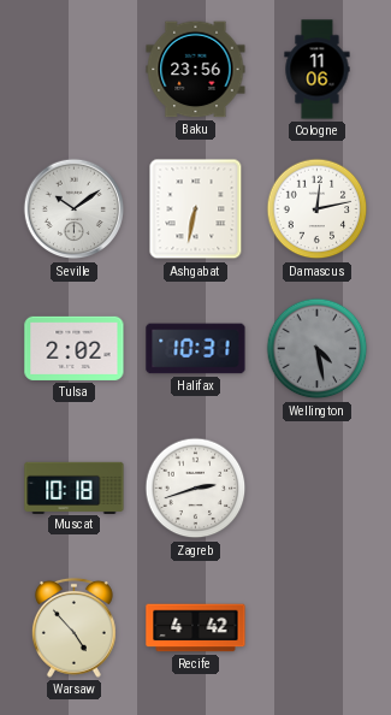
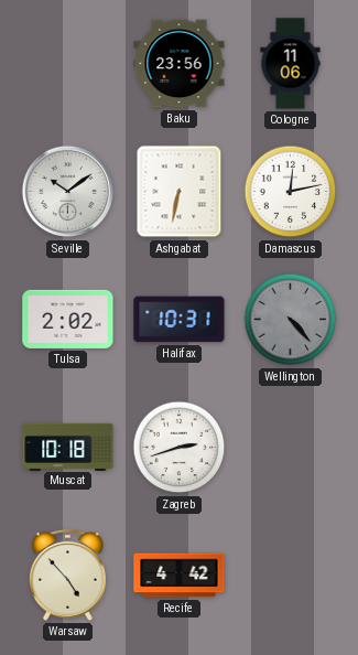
Wellington: 4:28 -> 4:23
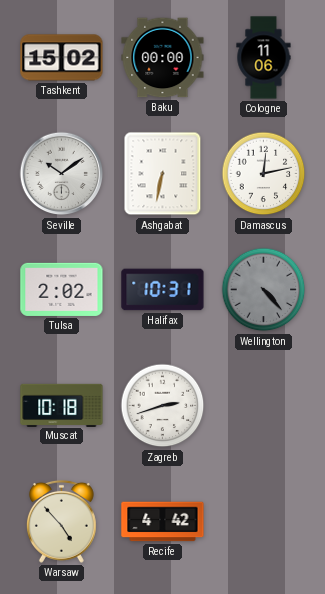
Tashkent: none -> 15:02
Baku: 23:56 -> 00:00
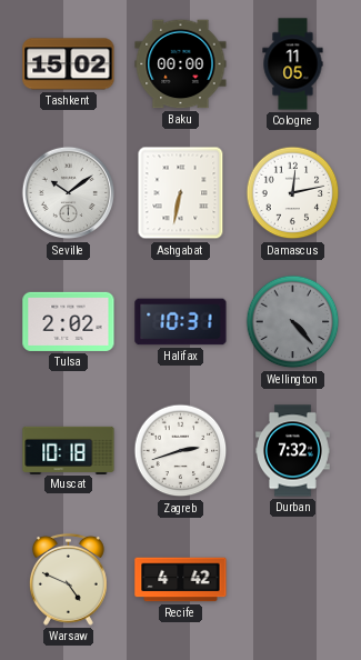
Cologne: 11:06 -> 11:05
Durban: none -> 7:32
Warsaw: 4:53 -> 4:49
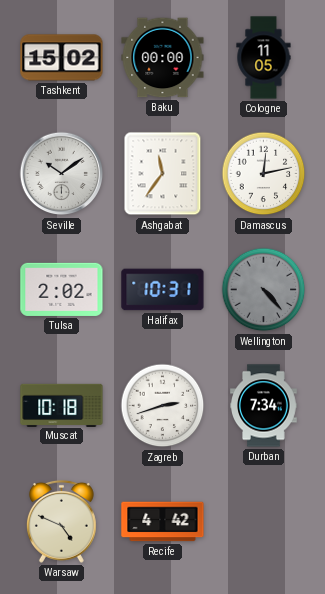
Ashgabat: 6:32 -> 11:36
Durban: 7:32 -> 7:34
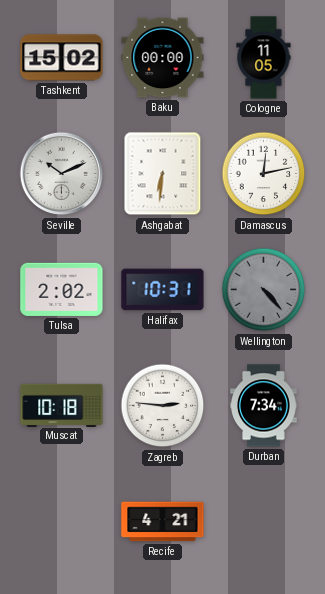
Seville: 10:09 -> 10:11
Ashgabat: 11:36 -> 6:31
Zagreb: 2:42 -> 2:46
Warsaw: 4:49 -> none
Recife: 4:42 -> 4:21
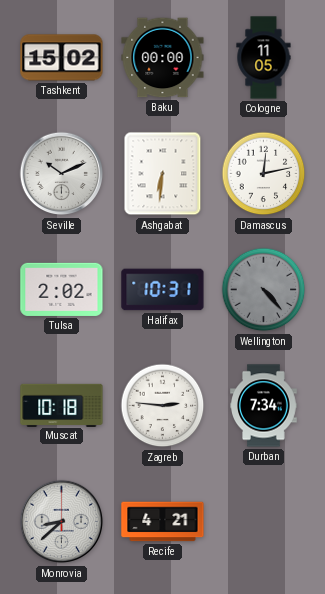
Monrovia: none -> 8:38
